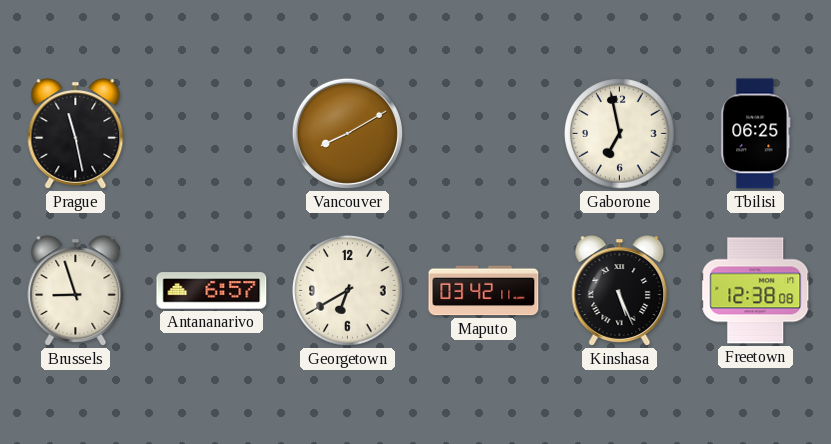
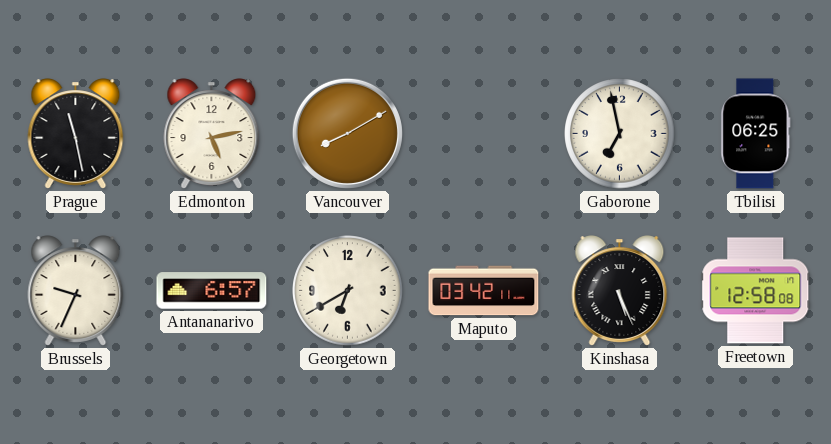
Edmonton: none -> 5:13
Brussels: 8:57 -> 9:34
Freetown: 12:38 -> 12:58
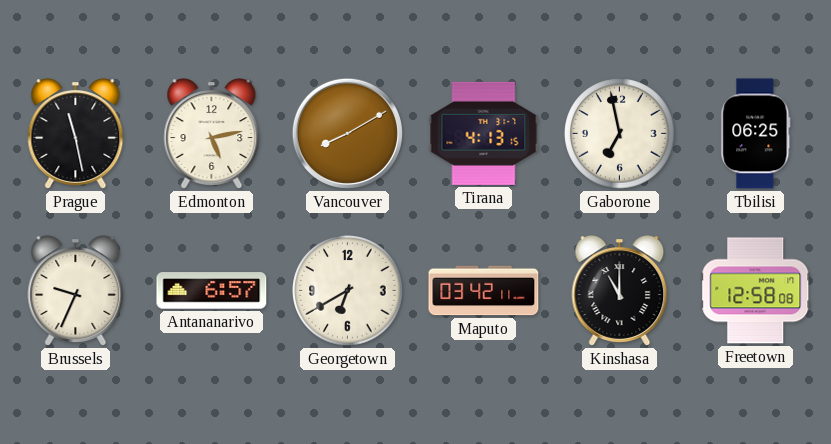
Tirana: none -> 4:13
Kinshasa: 5:26 -> 11:00
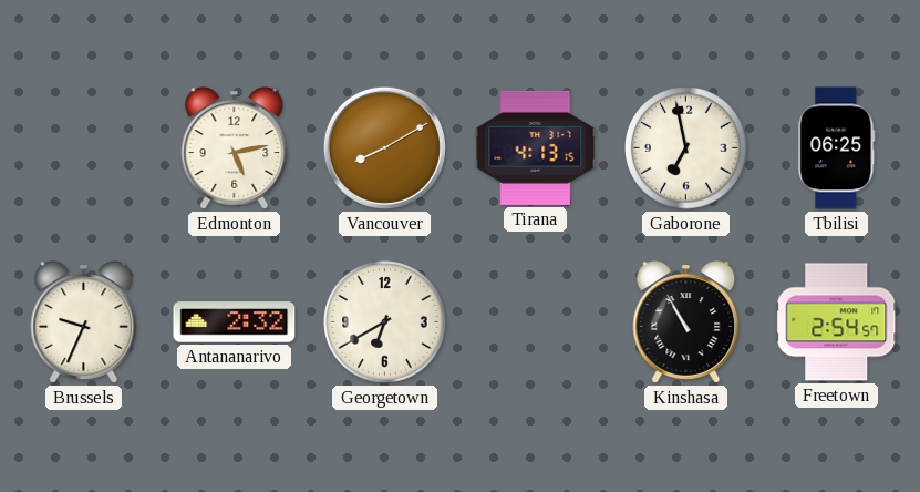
Prague: 11:28 -> none
Antananarivo: 6:57 -> 2:32
Maputo: 03:42 -> none
Kinshasa: 11:00 -> 10:55
Freetown: 12:58 -> 2:54
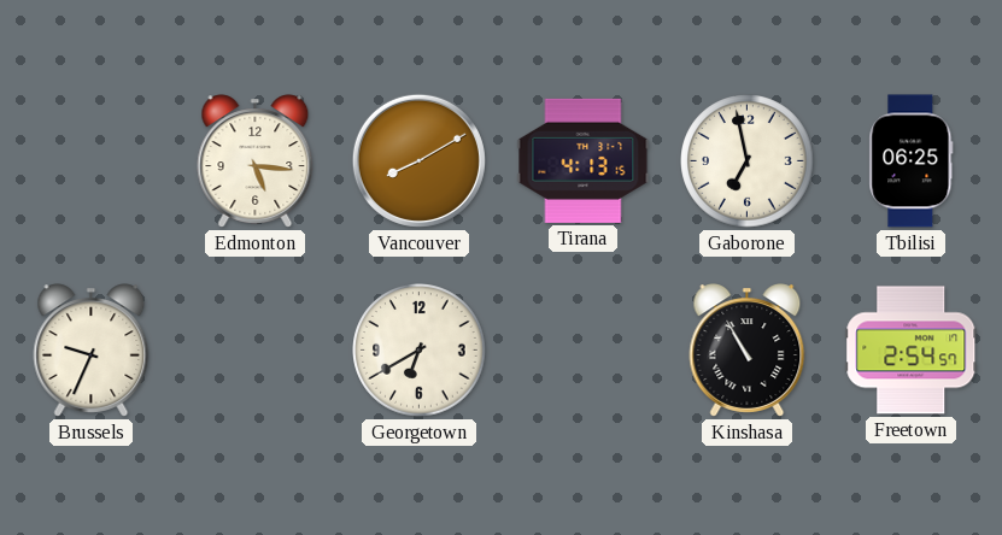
Edmonton: 5:13 -> 5:16
Antananarivo: 2:32 -> none
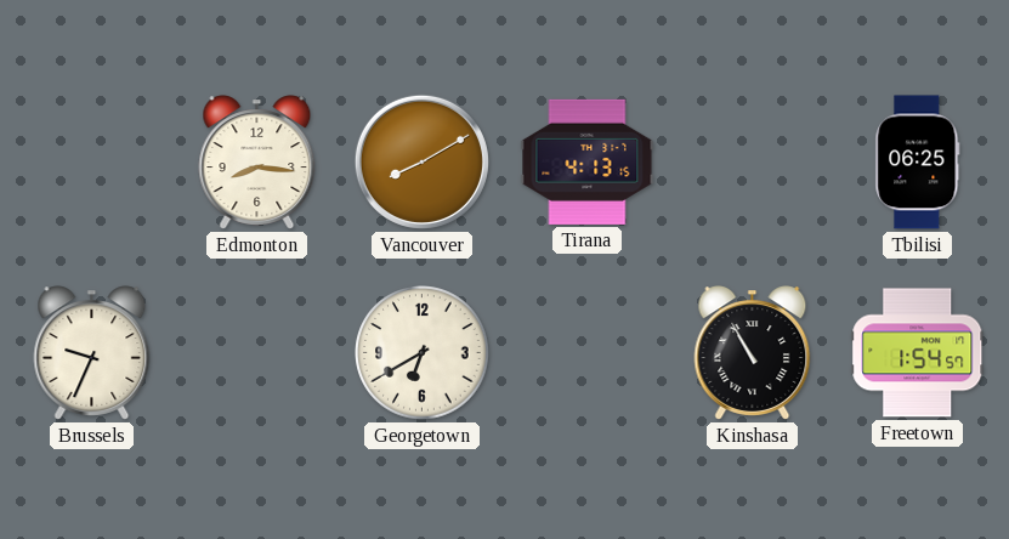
Edmonton: 5:16 -> 8:16
Gaborone: 6:58 -> none
Freetown: 2:54 -> 1:54
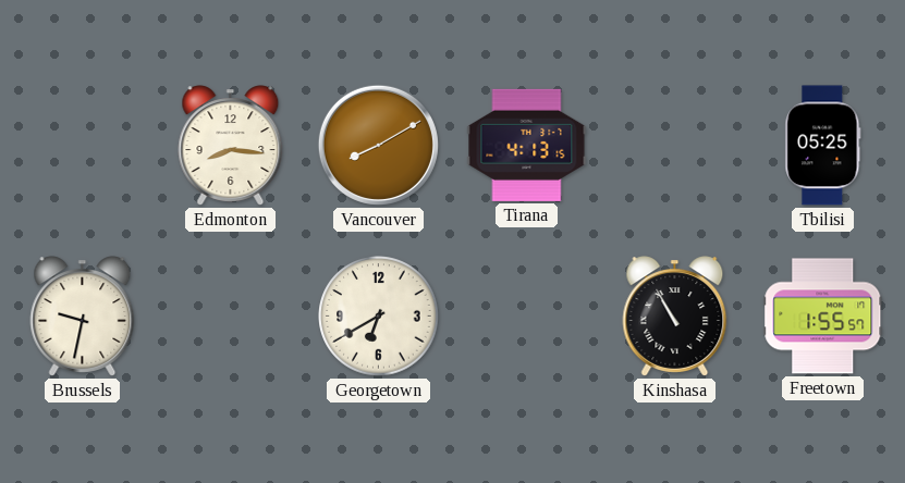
Tbilisi: 06:25 -> 05:25
Brussels: 9:34 -> 9:32
Freetown: 1:54 -> 1:55
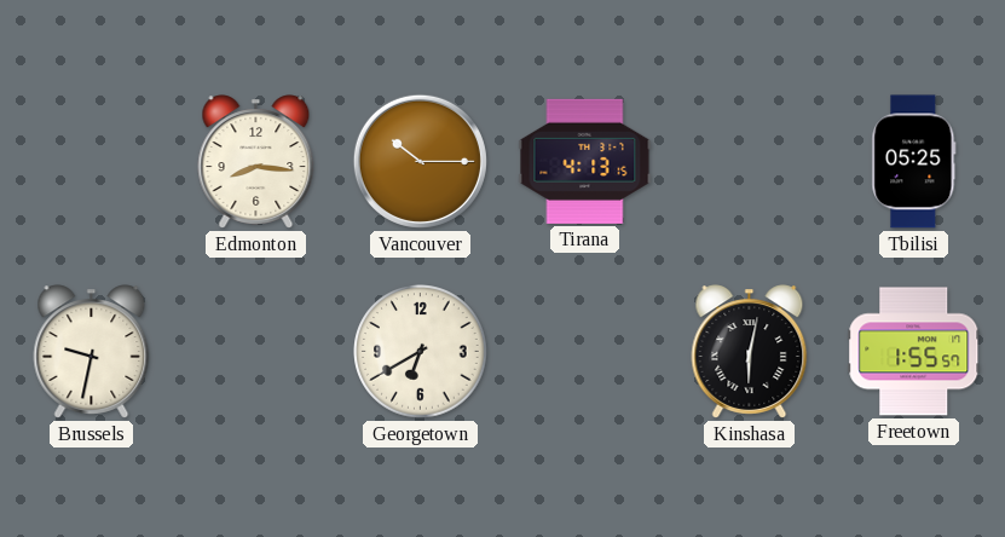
Vancouver: 8:10 -> 10:15
Kinshasa: 10:55 -> 6:02
